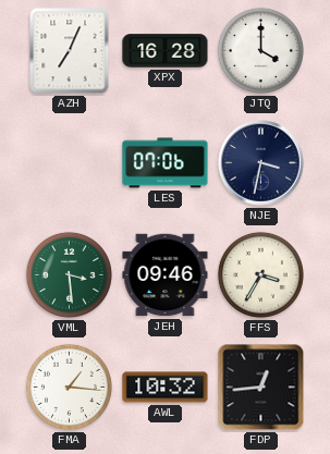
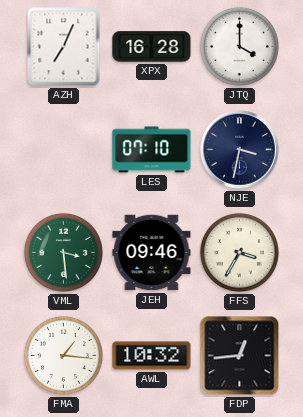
LES: 07:06 -> 07:10
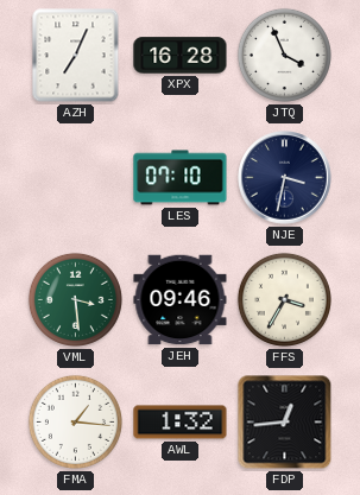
JTQ: 4:00 -> 3:56
AWL: 10:32 -> 1:32
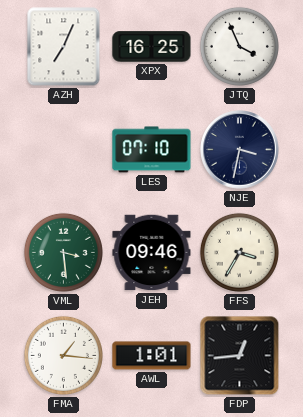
XPX: 16:28 -> 16:25
AWL: 1:32 -> 1:01
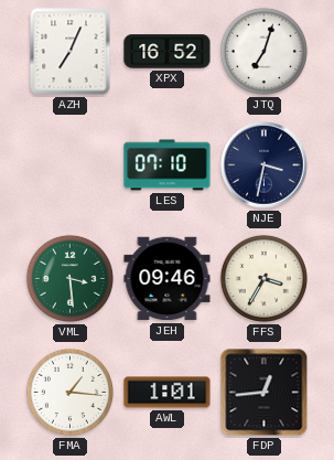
XPX: 16:25 -> 16:52
JTQ: 3:56 -> 7:03
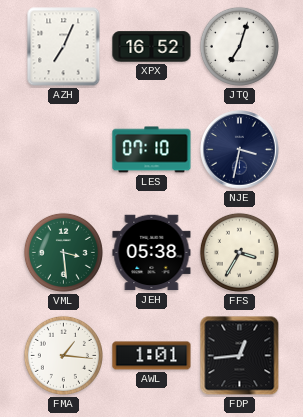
JEH: 09:46 -> 05:38
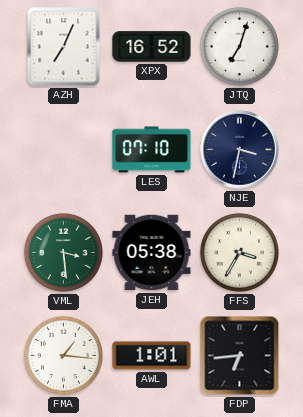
FDP: 12:44 -> 6:44
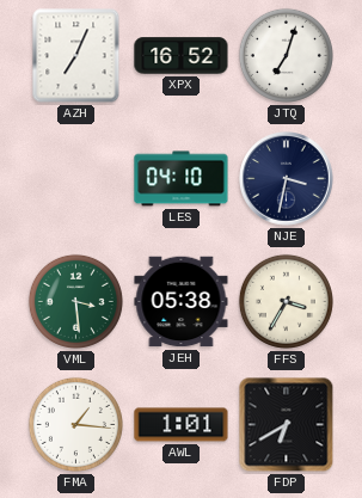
LES: 07:10 -> 04:10
FDP: 6:44 -> 6:40
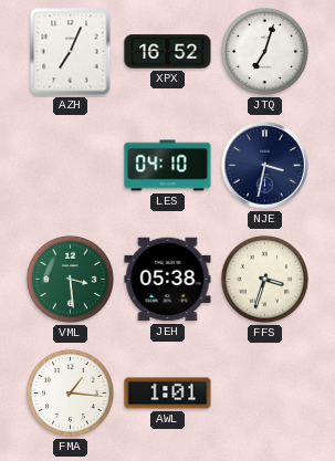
FFS: 3:35 -> 3:33
FDP: 6:40 -> none
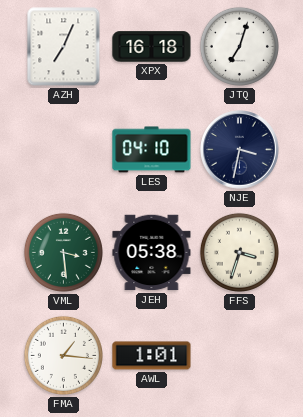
XPX: 16:52 -> 16:18
